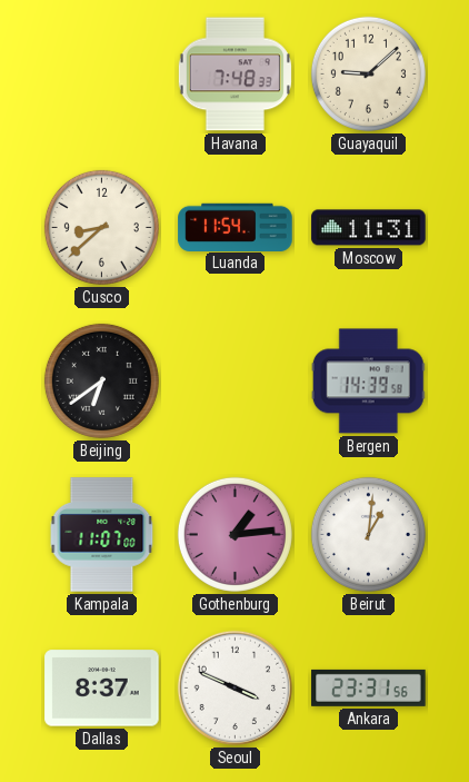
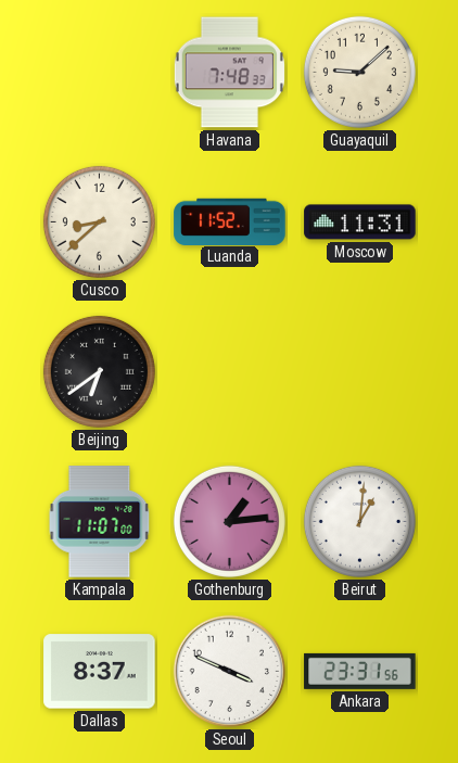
Luanda: 11:54 -> 11:52
Bergen: 14:39 -> none
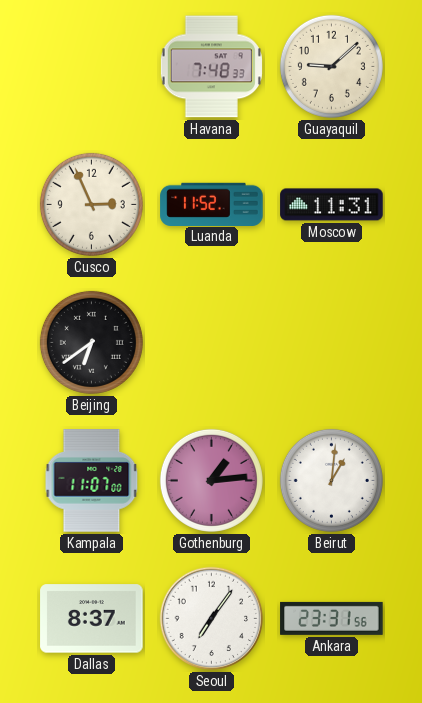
Cusco: 8:38 -> 2:56
Seoul: 3:49 -> 7:06
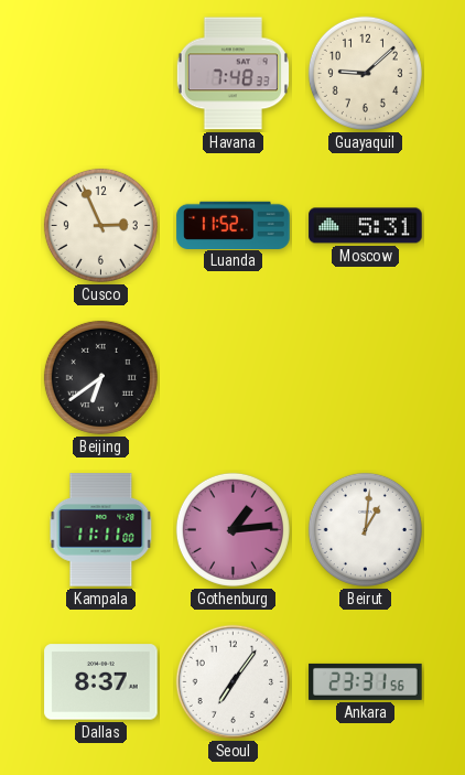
Moscow: 11:31 -> 5:31
Kampala: 11:07 -> 11:11
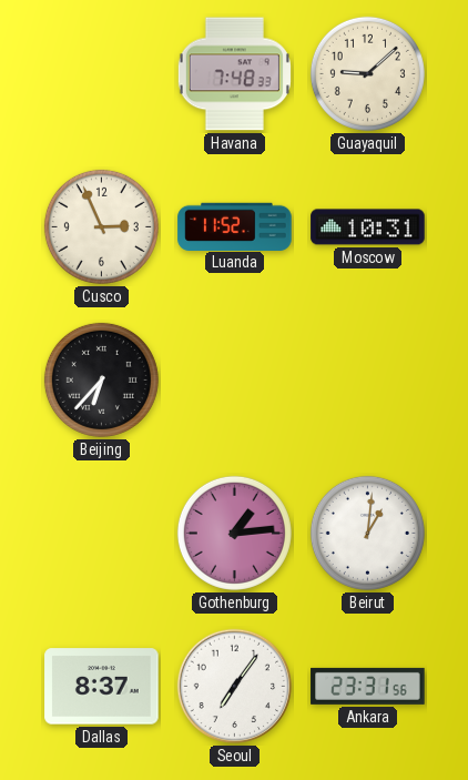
Moscow: 5:31 -> 10:31
Beijing: 6:39 -> 6:37
Kampala: 11:11 -> none
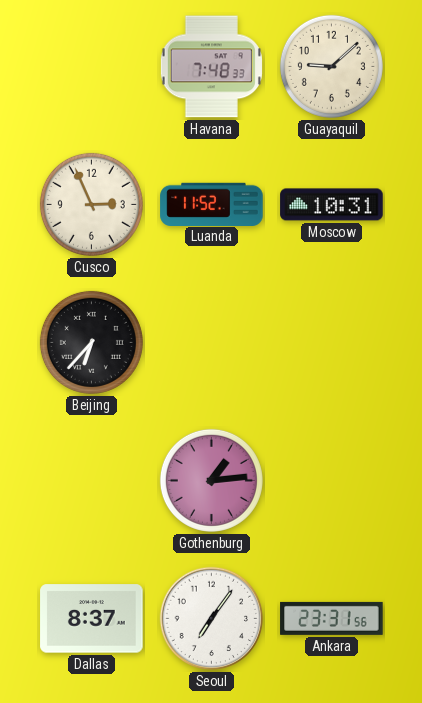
Beirut: 1:01 -> none
